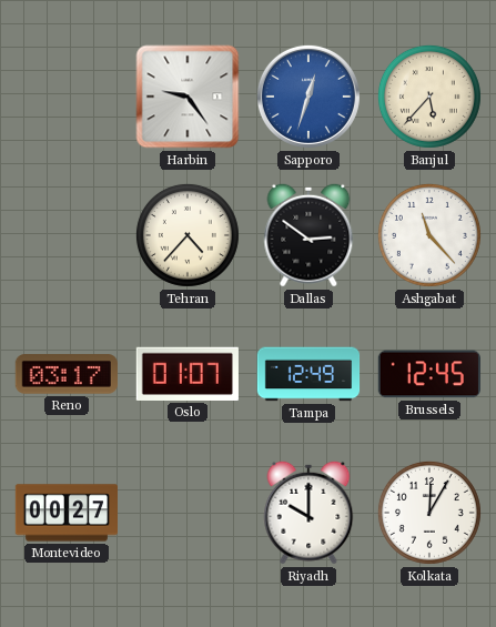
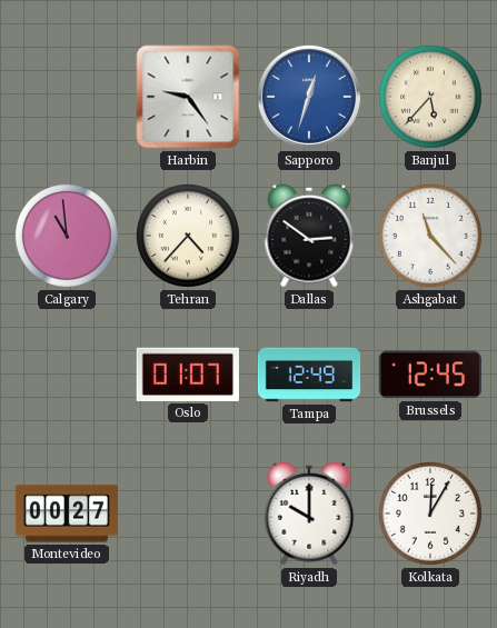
Calgary: none -> 10:59
Reno: 03:17 -> none
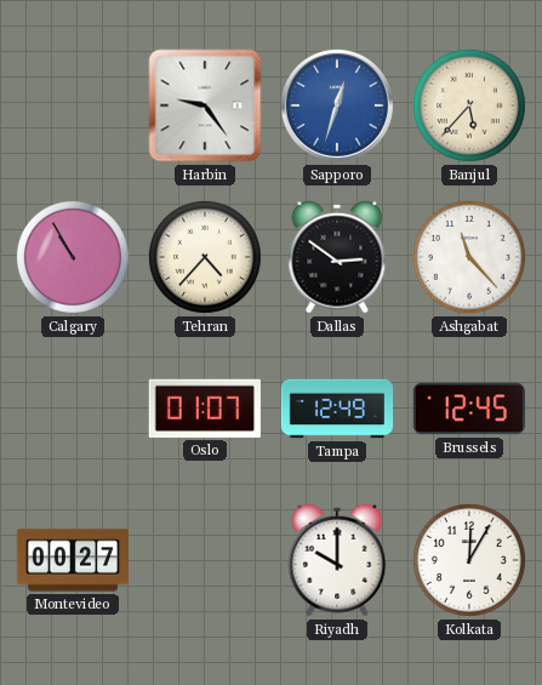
Calgary: 10:59 -> 10:55
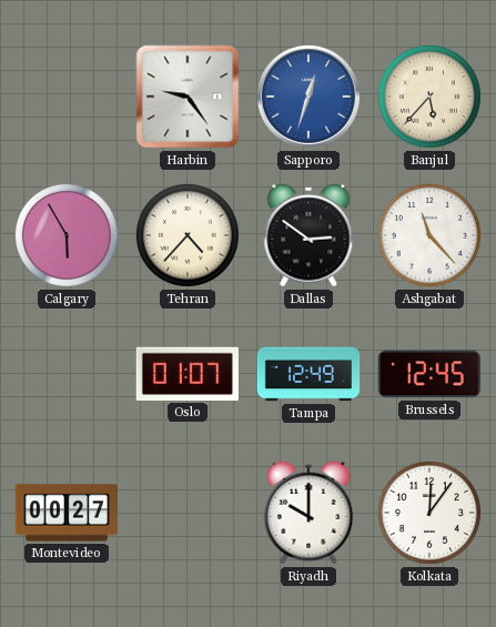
Calgary: 10:55 -> 5:55
Kolkata: 12:05 -> 12:06
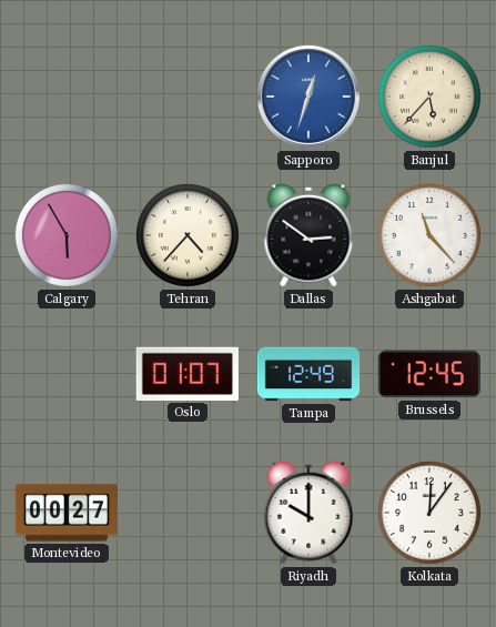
Harbin: 9:24 -> none
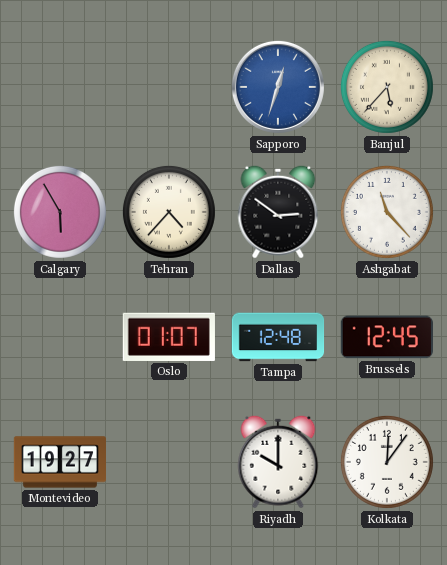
Tampa: 12:49 -> 12:48
Montevideo: 00:27 -> 19:27
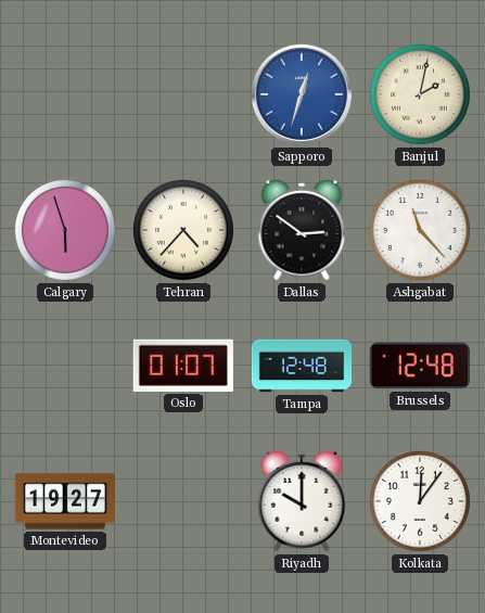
Banjul: 5:37 -> 2:02
Calgary: 5:55 -> 5:57
Brussels: 12:45 -> 12:48
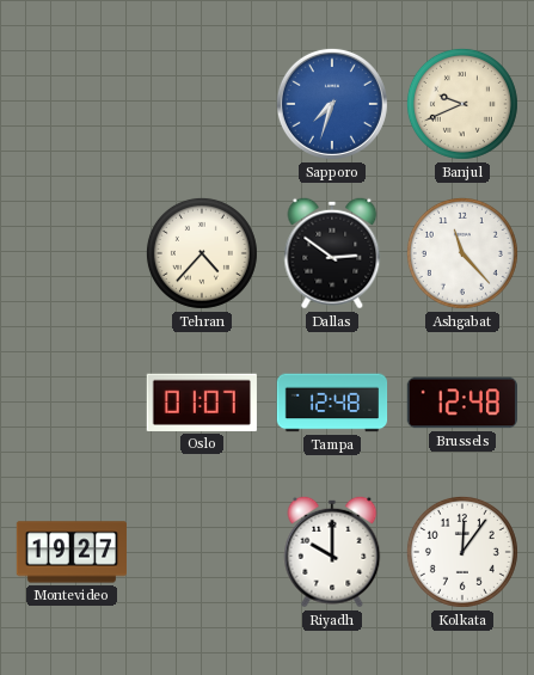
Sapporo: 12:33 -> 7:33
Banjul: 2:02 -> 9:41
Calgary: 5:57 -> none
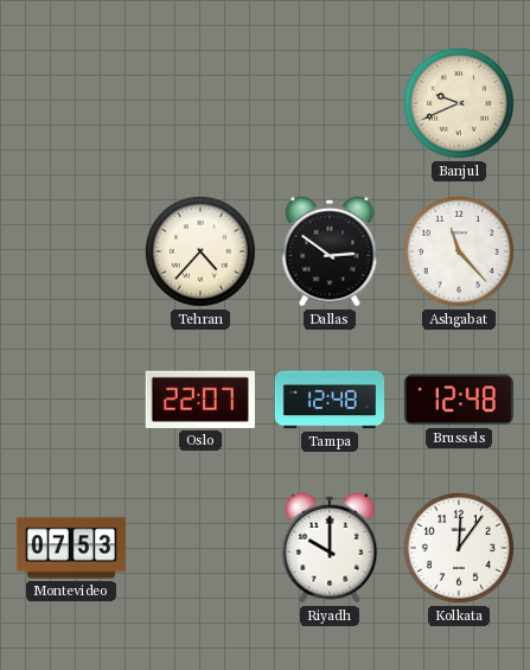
Sapporo: 7:33 -> none
Oslo: 01:07 -> 22:07
Montevideo: 19:27 -> 07:53
